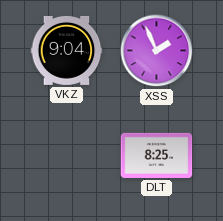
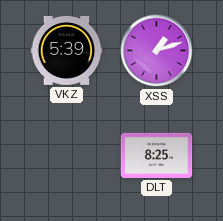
VKZ: 9:04 -> 5:39
XSS: 1:56 -> 1:12
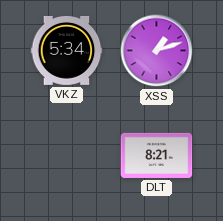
VKZ: 5:39 -> 5:34
DLT: 8:25 -> 8:21
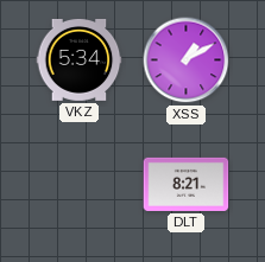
XSS: 1:12 -> 1:10
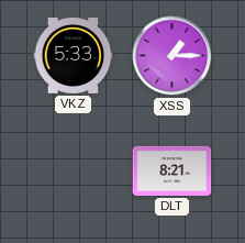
VKZ: 5:34 -> 5:33
XSS: 1:10 -> 1:15
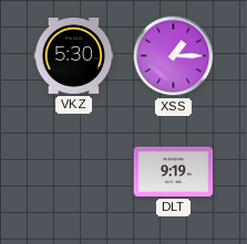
VKZ: 5:33 -> 5:30
DLT: 8:21 -> 9:19
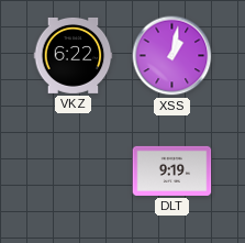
VKZ: 5:30 -> 6:22
XSS: 1:15 -> 1:02
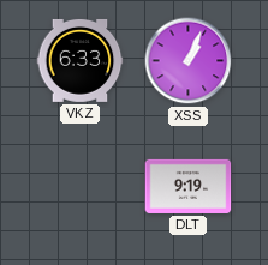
VKZ: 6:22 -> 6:33
XSS: 1:02 -> 1:04
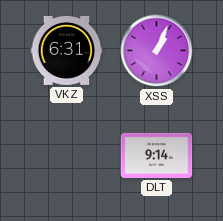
VKZ: 6:33 -> 6:31
DLT: 9:19 -> 9:14
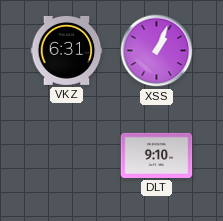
DLT: 9:14 -> 9:10
